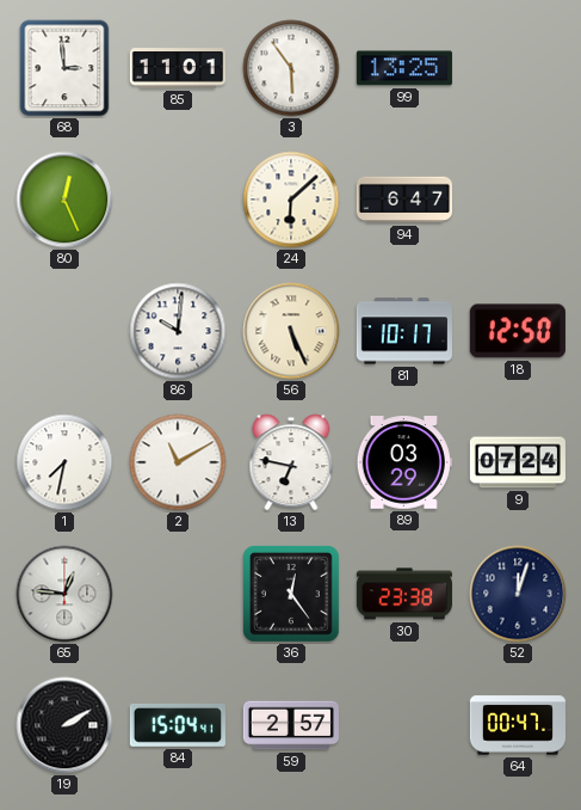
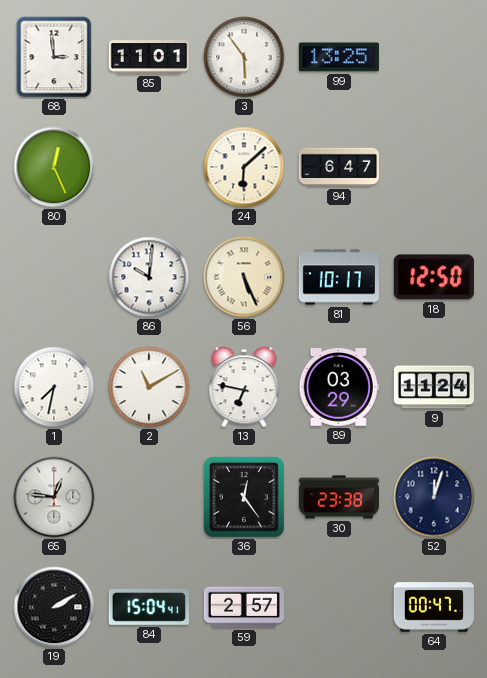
9: 07:24 -> 11:24
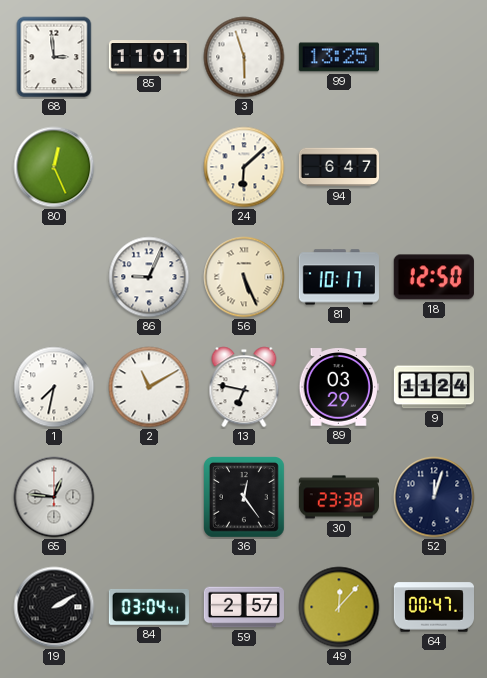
3: 5:54 -> 5:57
86: 10:01 -> 9:04
84: 15:04 -> 03:04
49: none -> 12:07
